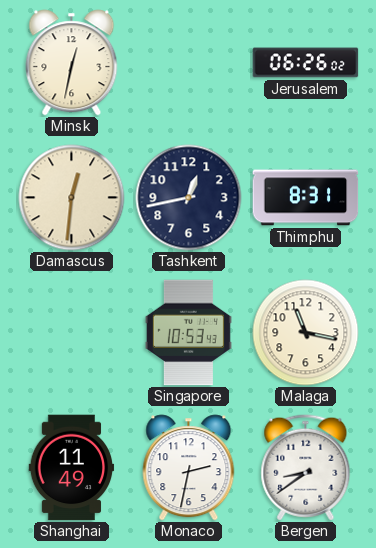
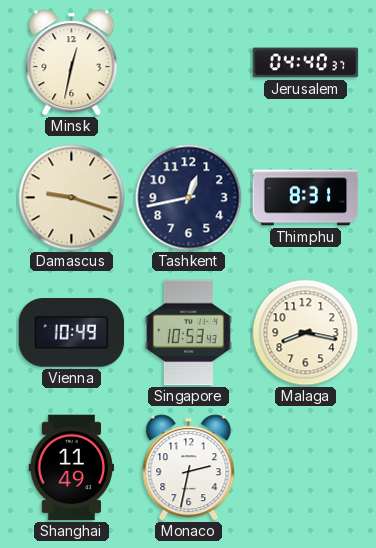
Jerusalem: 06:26 -> 04:40
Damascus: 12:31 -> 9:18
Vienna: none -> 10:49
Malaga: 11:17 -> 8:17
Bergen: 8:39 -> none
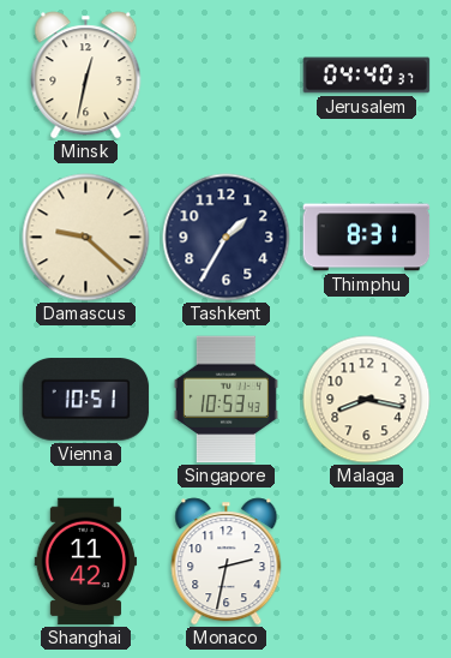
Damascus: 9:18 -> 9:22
Tashkent: 12:43 -> 1:35
Vienna: 10:49 -> 10:51
Shanghai: 11:49 -> 11:42
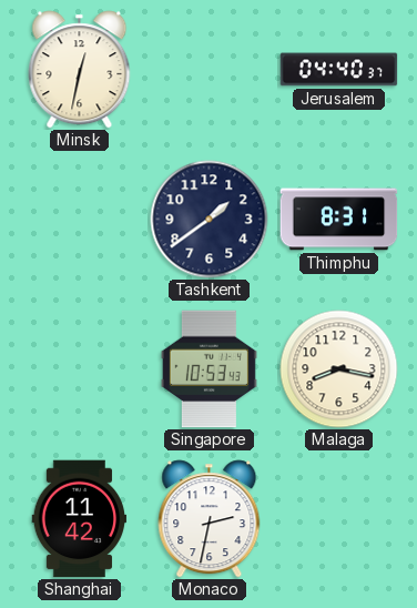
Damascus: 9:22 -> none
Tashkent: 1:35 -> 1:39
Vienna: 10:51 -> none
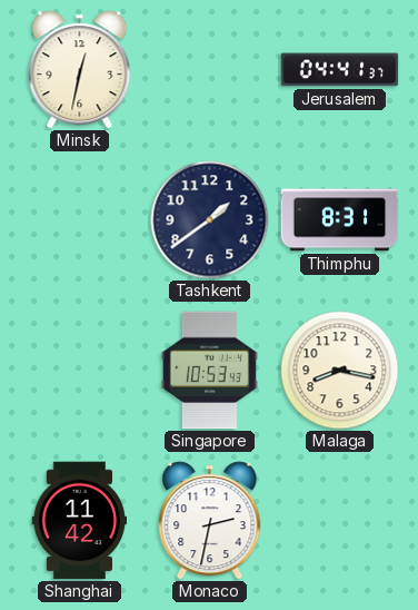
Jerusalem: 04:40 -> 04:41
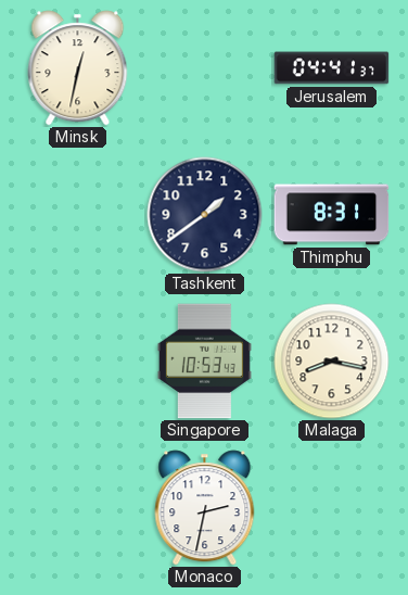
Shanghai: 11:42 -> none
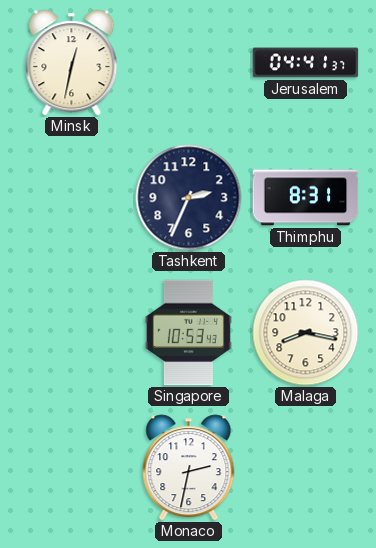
Tashkent: 1:39 -> 2:34
